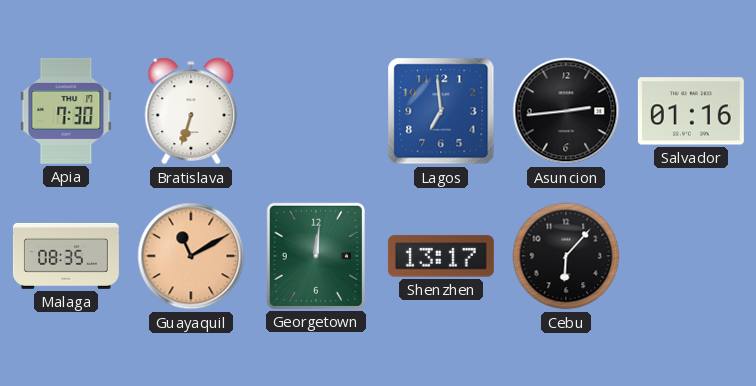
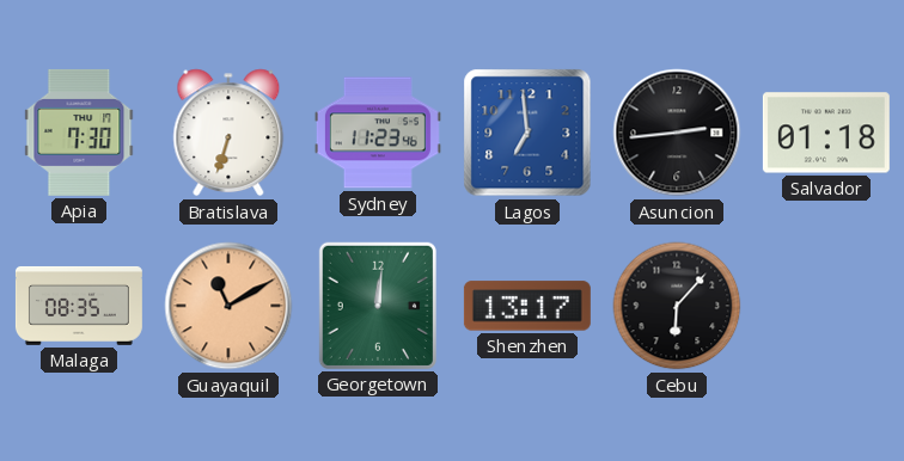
Sydney: none -> 11:23
Salvador: 01:16 -> 01:18
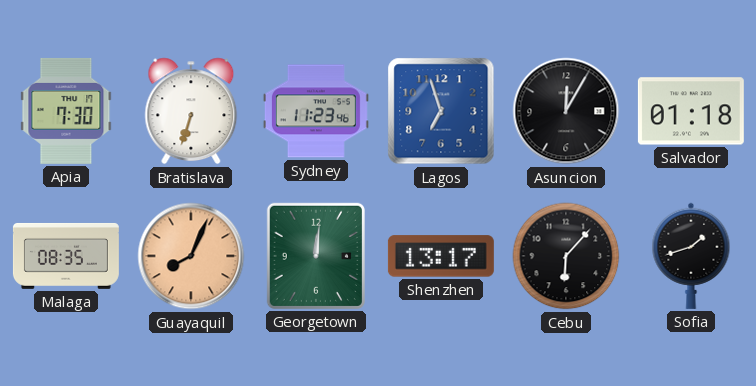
Lagos: 6:59 -> 6:57
Asuncion: 2:44 -> 12:05
Guayaquil: 11:10 -> 8:04
Sofia: none -> 1:42
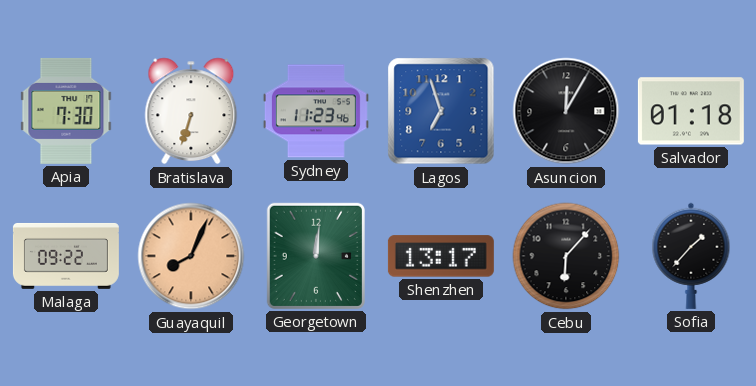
Malaga: 08:35 -> 09:22
Sofia: 1:42 -> 1:37
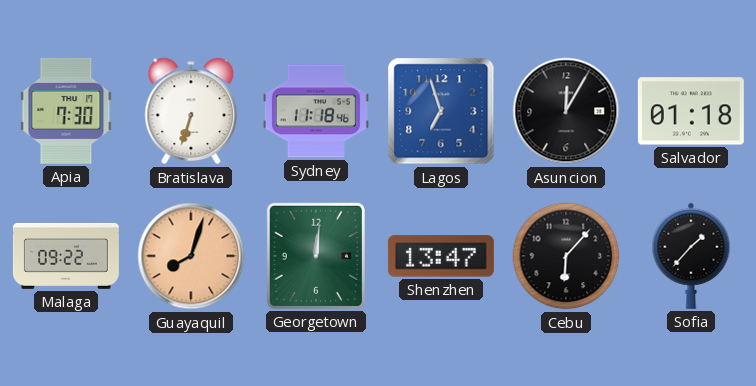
Sydney: 11:23 -> 11:18
Guayaquil: 8:04 -> 8:03
Shenzhen: 13:17 -> 13:47
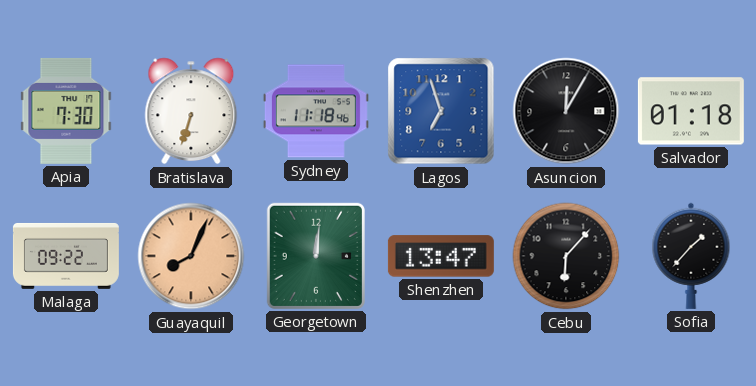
Guayaquil: 8:03 -> 8:04
